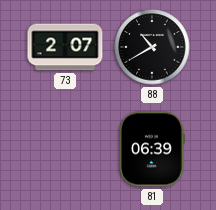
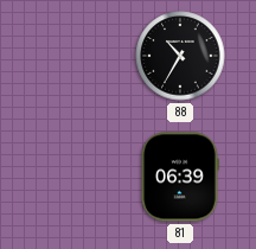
73: 2:07 -> none
88: 10:40 -> 10:35
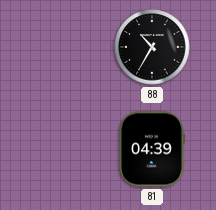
81: 06:39 -> 04:39
